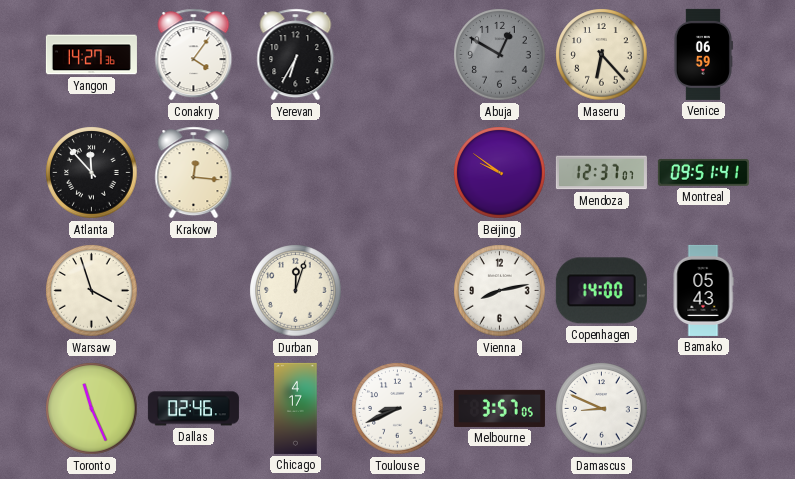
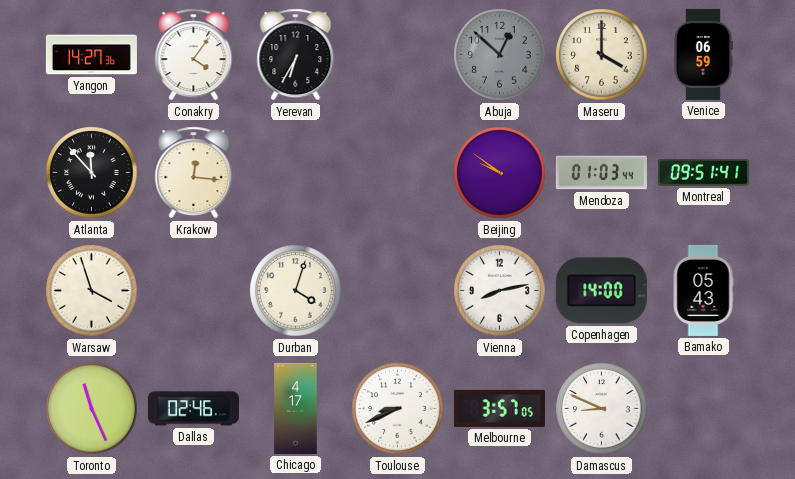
Abuja: 12:50 -> 12:52
Maseru: 6:23 -> 4:00
Mendoza: 12:37 -> 01:03
Durban: 12:03 -> 4:03
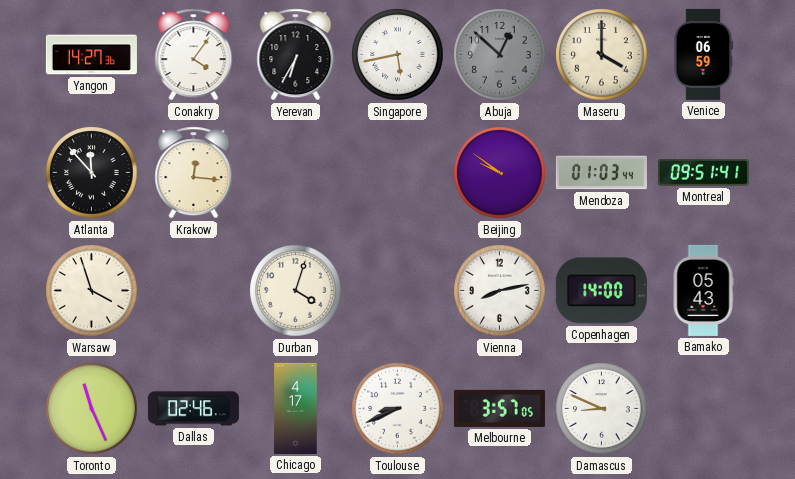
Singapore: none -> 5:43
